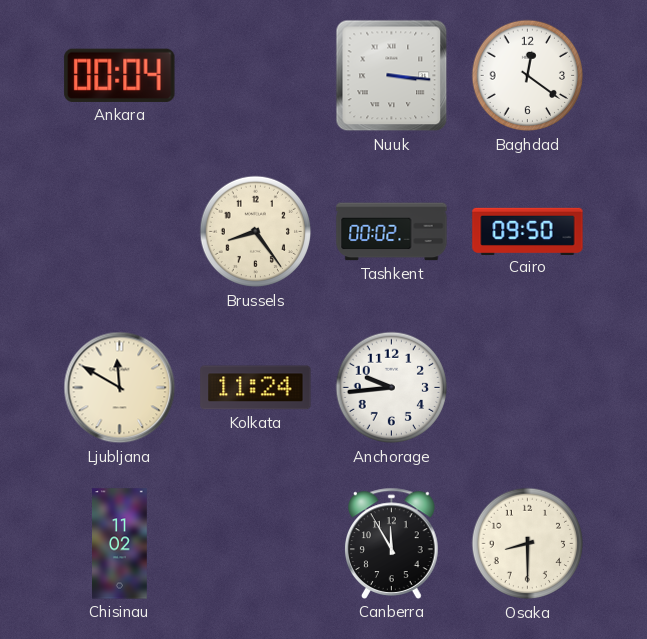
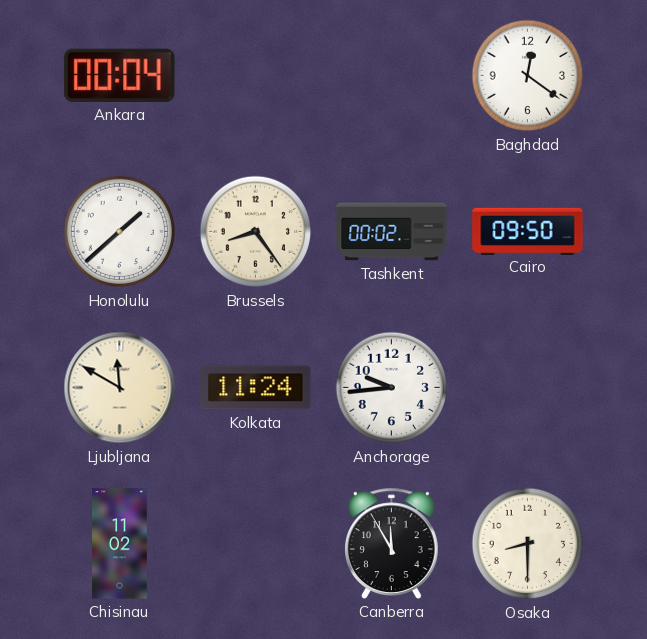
Nuuk: 3:16 -> none
Honolulu: none -> 1:38
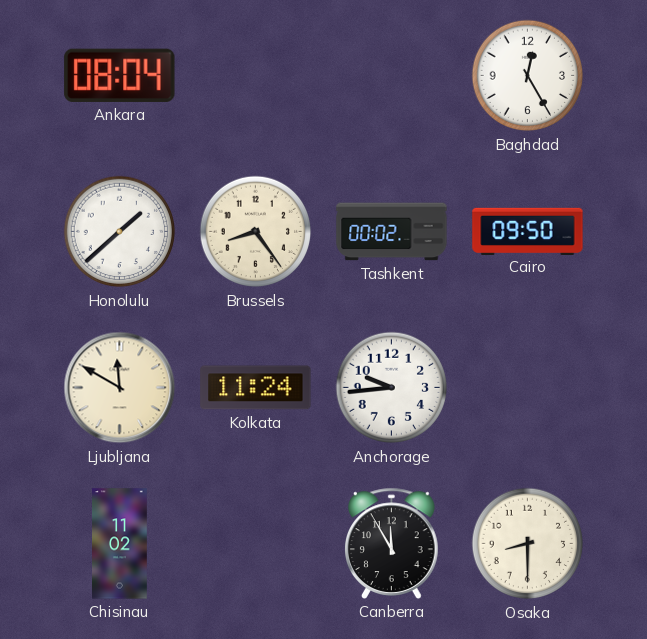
Ankara: 00:04 -> 08:04
Baghdad: 12:21 -> 12:25
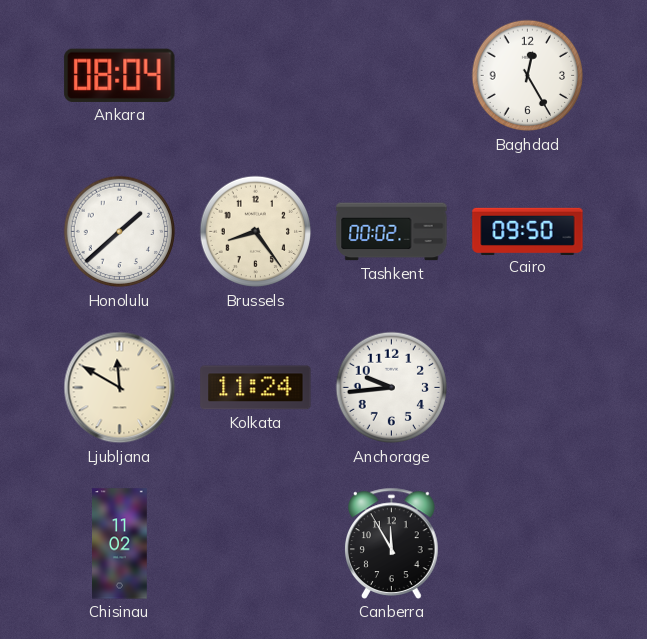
Osaka: 8:30 -> none
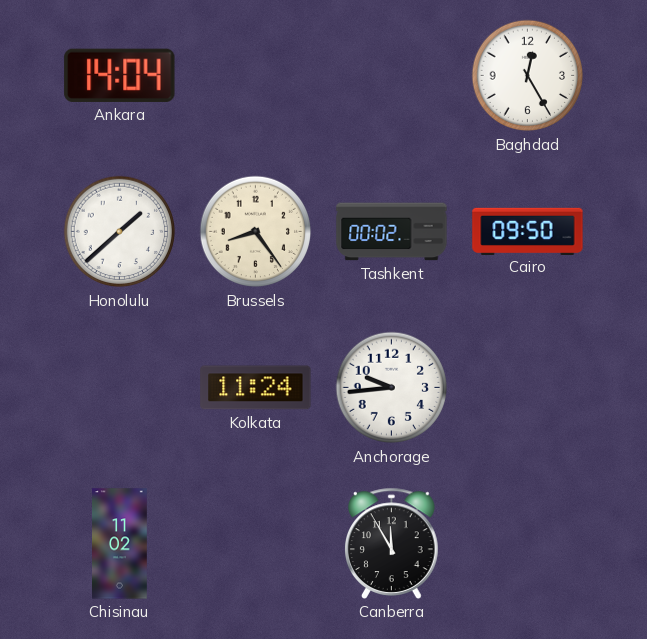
Ankara: 08:04 -> 14:04
Ljubljana: 11:50 -> none
